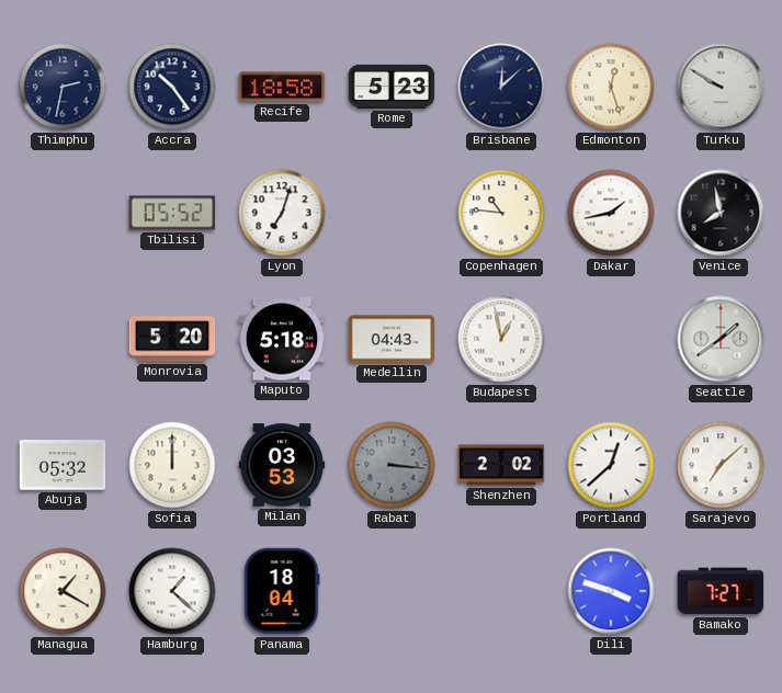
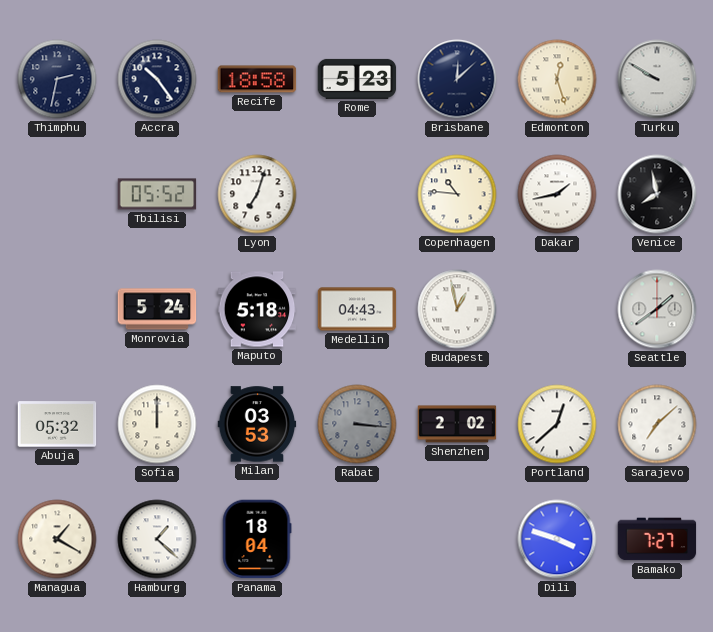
Monrovia: 5:20 -> 5:24
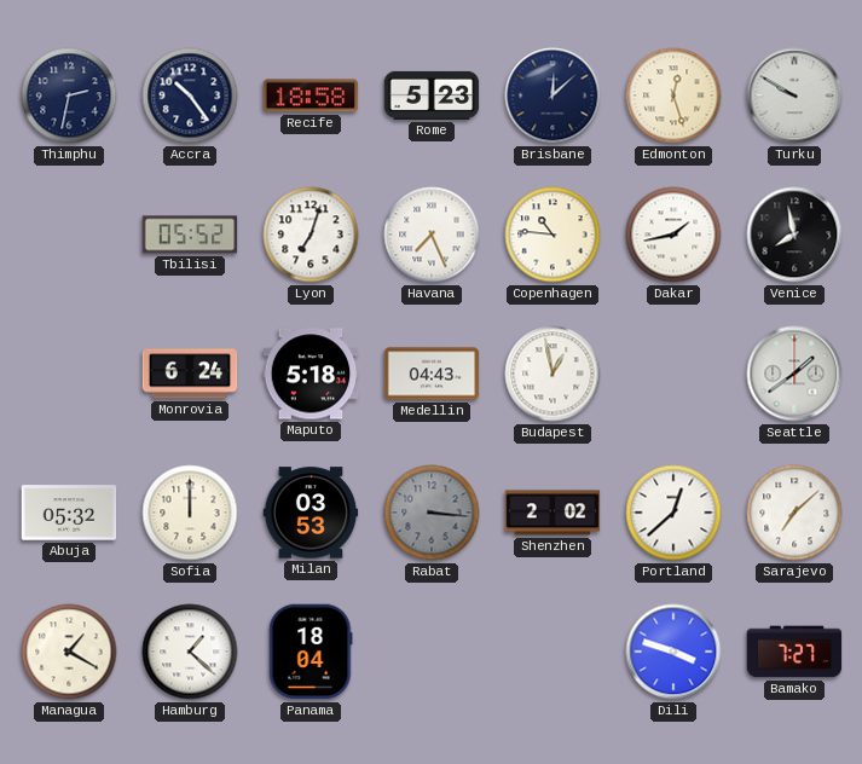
Havana: none -> 7:26
Monrovia: 5:24 -> 6:24
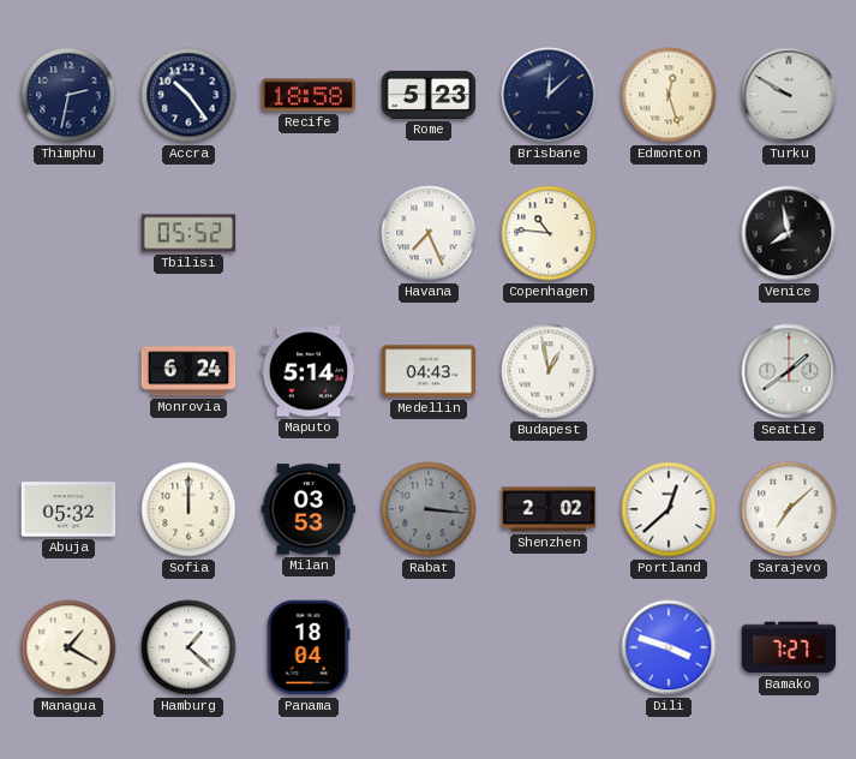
Lyon: 7:03 -> none
Dakar: 1:43 -> none
Maputo: 5:18 -> 5:14
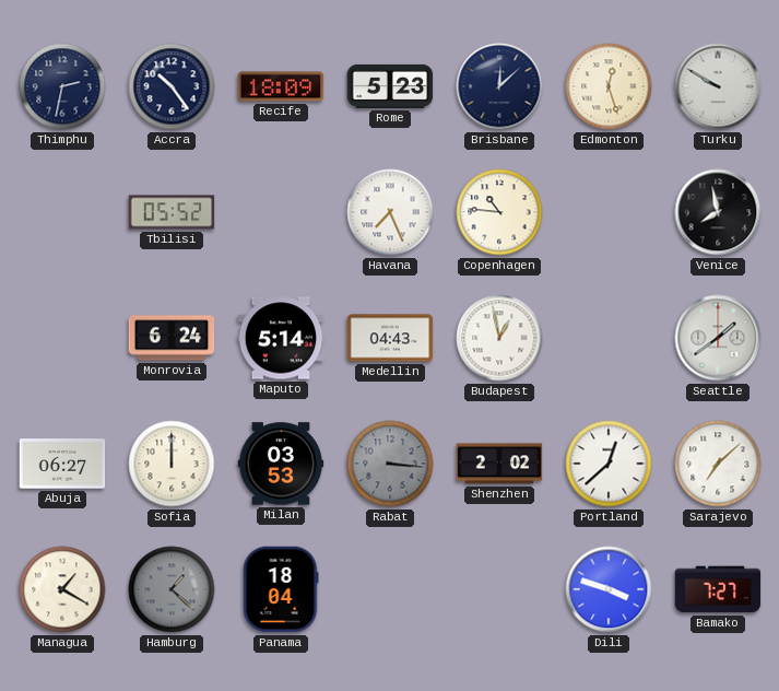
Recife: 18:58 -> 18:09
Abuja: 05:32 -> 06:27
Hamburg dial: white -> grey
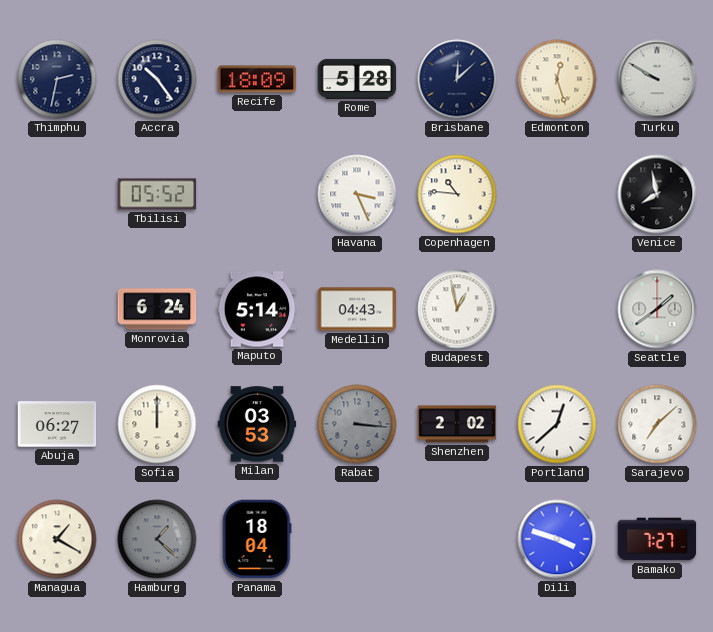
Rome: 5:23 -> 5:28
Havana: 7:26 -> 3:26
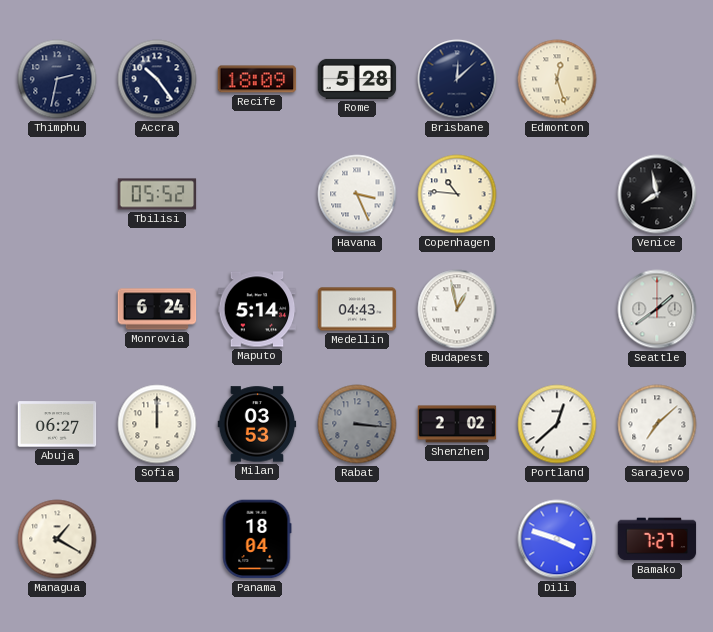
Turku: 9:50 -> none
Hamburg: 1:22 -> none
